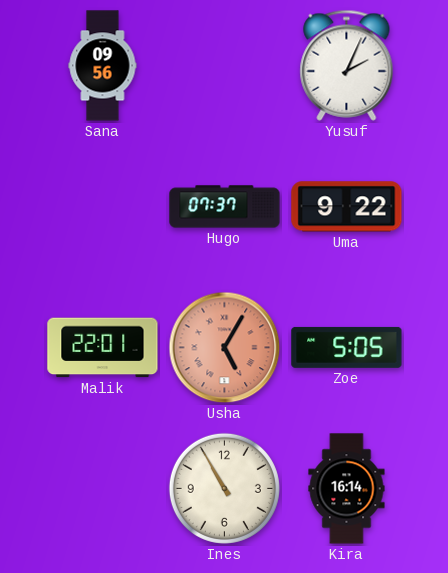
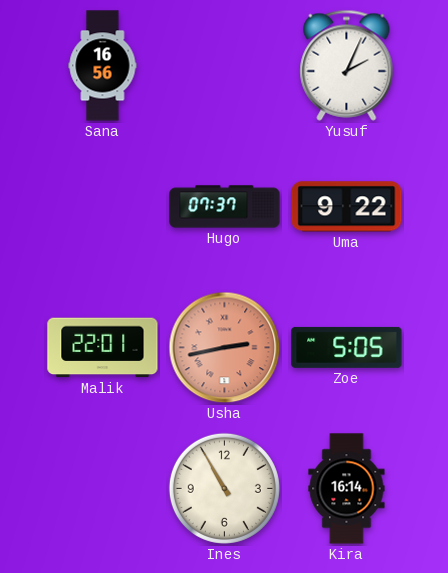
Sana: 09:56 -> 16:56
Usha: 5:05 -> 2:43
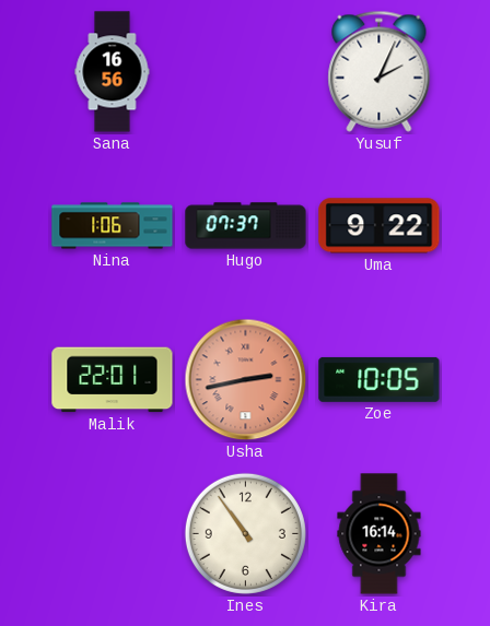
Nina: none -> 1:06
Zoe: 5:05 -> 10:05
Ines: 10:55 -> 10:54
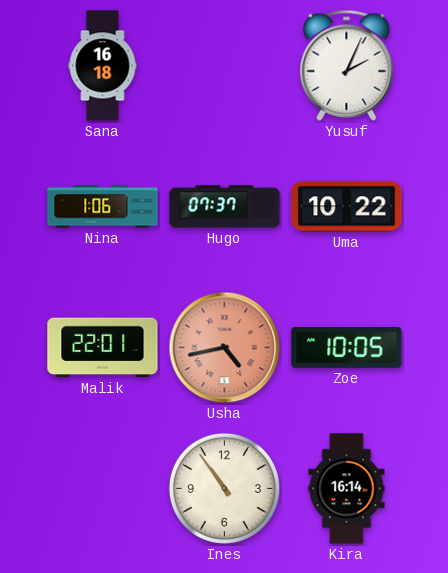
Sana: 16:56 -> 16:18
Uma: 9:22 -> 10:22
Usha: 2:43 -> 4:43
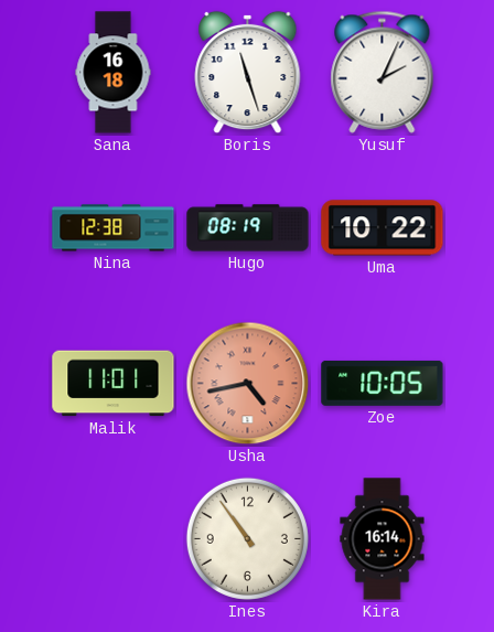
Boris: none -> 11:27
Nina: 1:06 -> 12:38
Hugo: 07:37 -> 08:19
Malik: 22:01 -> 11:01
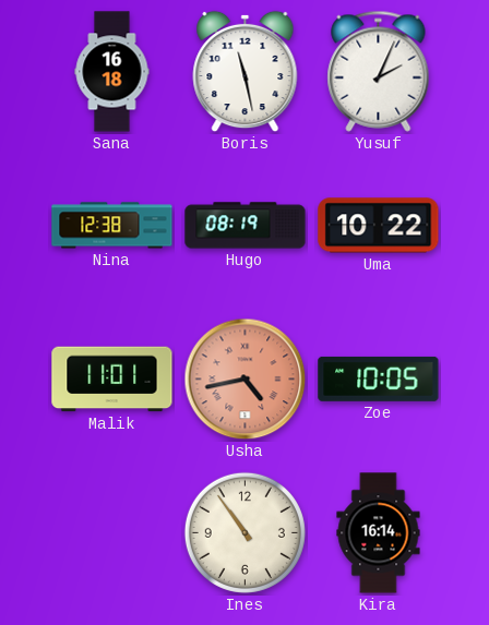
Boris: 11:27 -> 11:28
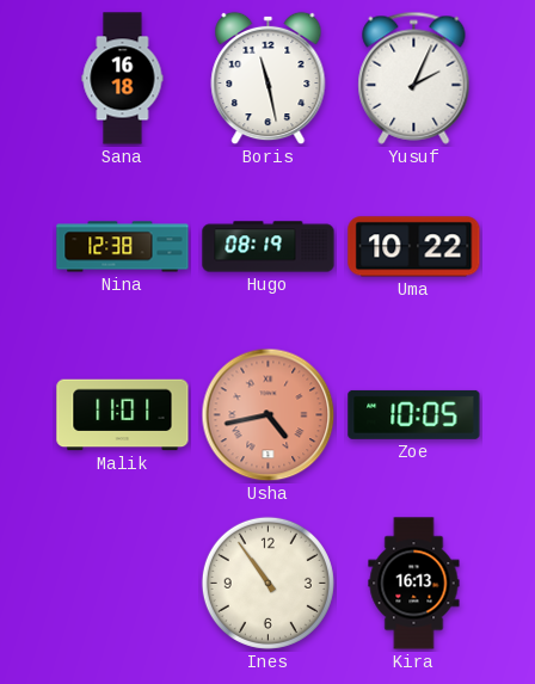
Kira: 16:14 -> 16:13
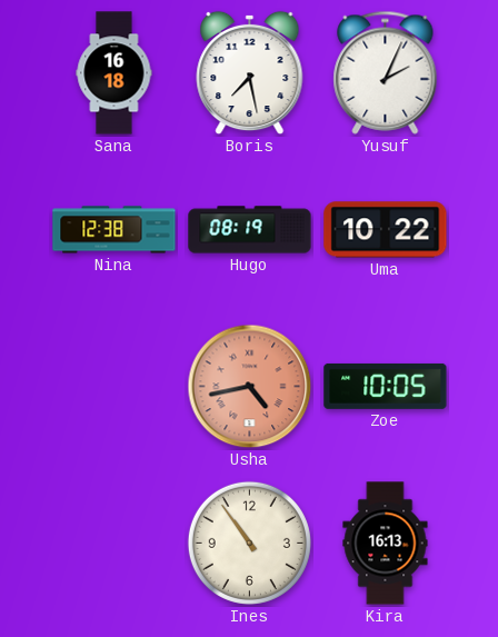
Boris: 11:28 -> 7:28
Malik: 11:01 -> none
